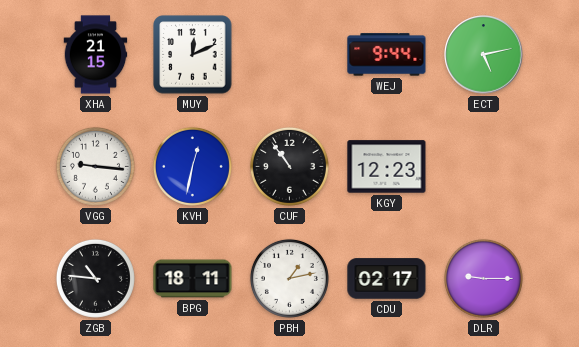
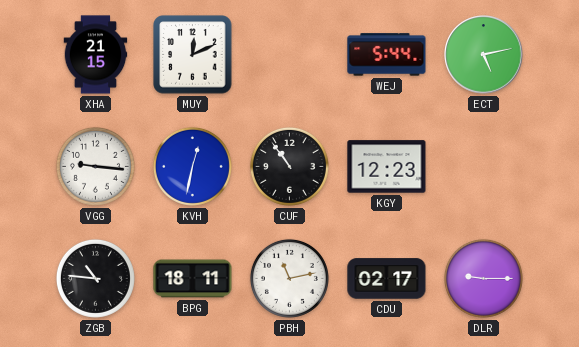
WEJ: 9:44 -> 5:44
PBH: 1:13 -> 11:13
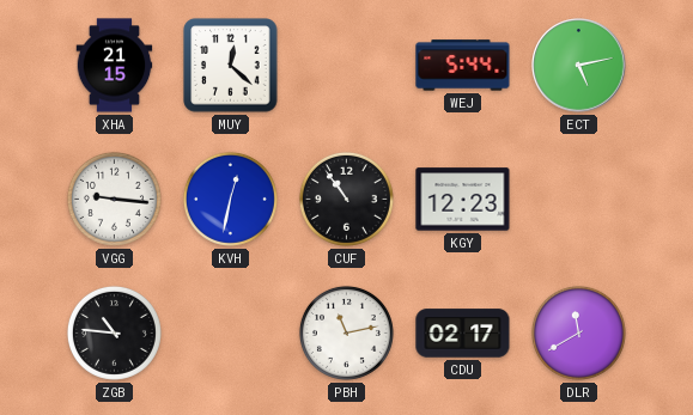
MUY: 12:11 -> 12:22
BPG: 18:11 -> none
DLR: 9:15 -> 11:40
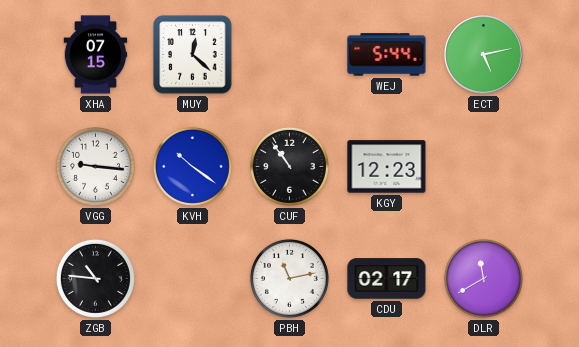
XHA: 21:15 -> 07:15
KVH: 12:32 -> 10:21
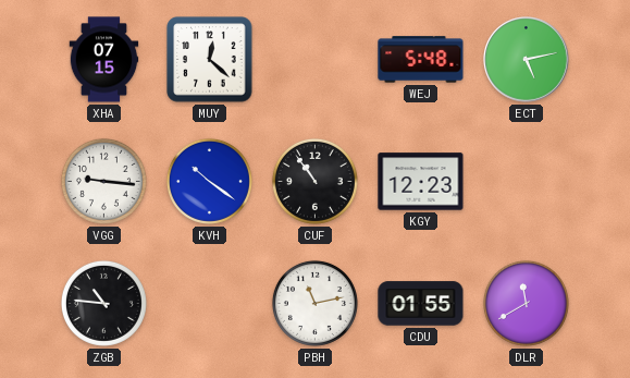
WEJ: 5:44 -> 5:48
CDU: 02:17 -> 01:55
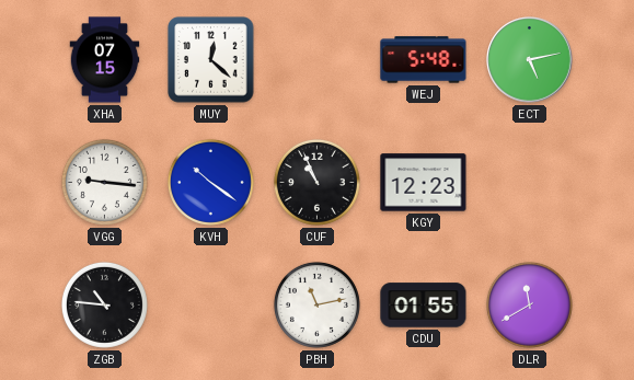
CUF: 10:54 -> 10:56
